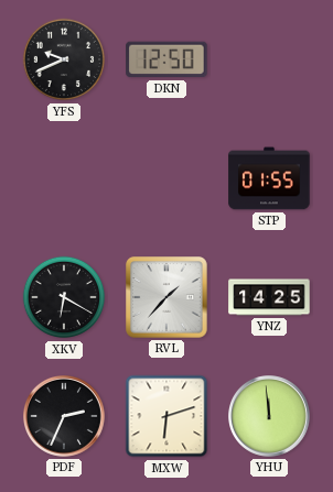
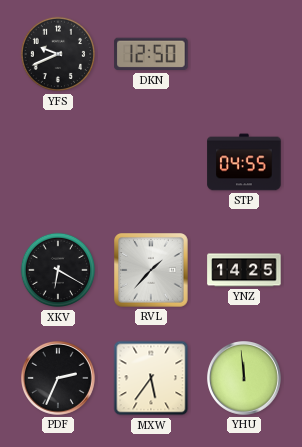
STP: 01:55 -> 04:55
MXW: 6:12 -> 5:36
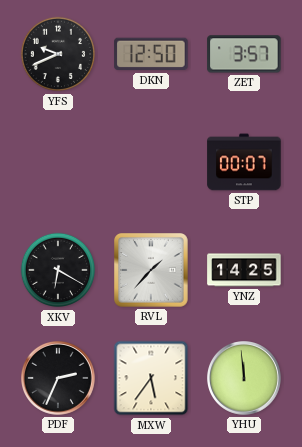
ZET: none -> 3:57
STP: 04:55 -> 00:07
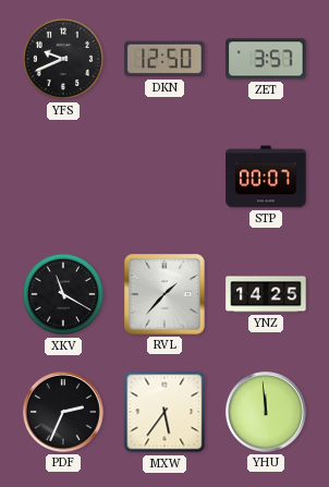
XKV: 6:20 -> 11:20
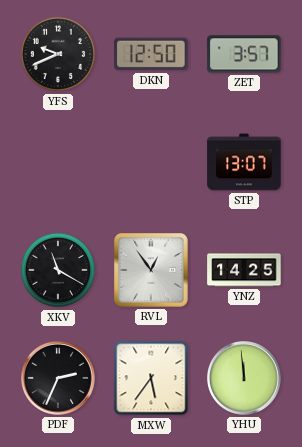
STP: 00:07 -> 13:07
RVL: 1:37 -> 12:54
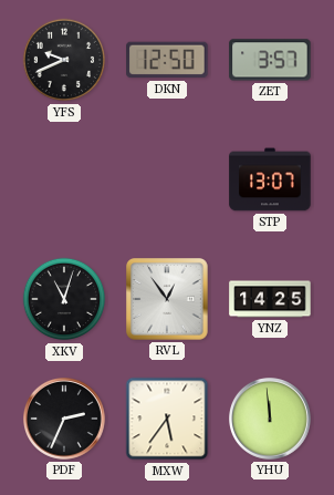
XKV: 11:20 -> 11:03
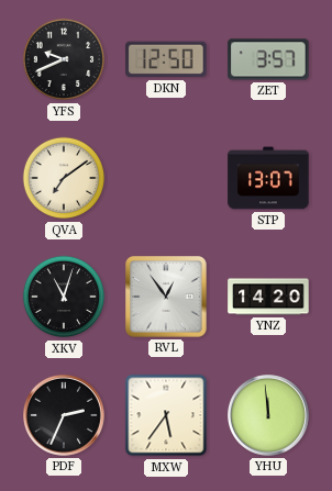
QVA: none -> 7:09
YNZ: 14:25 -> 14:20
